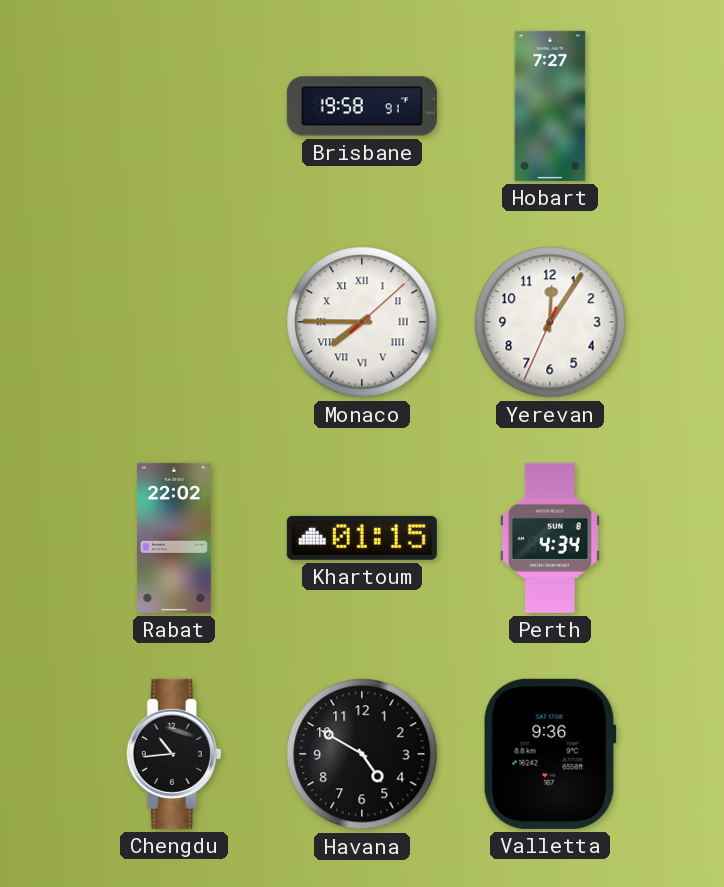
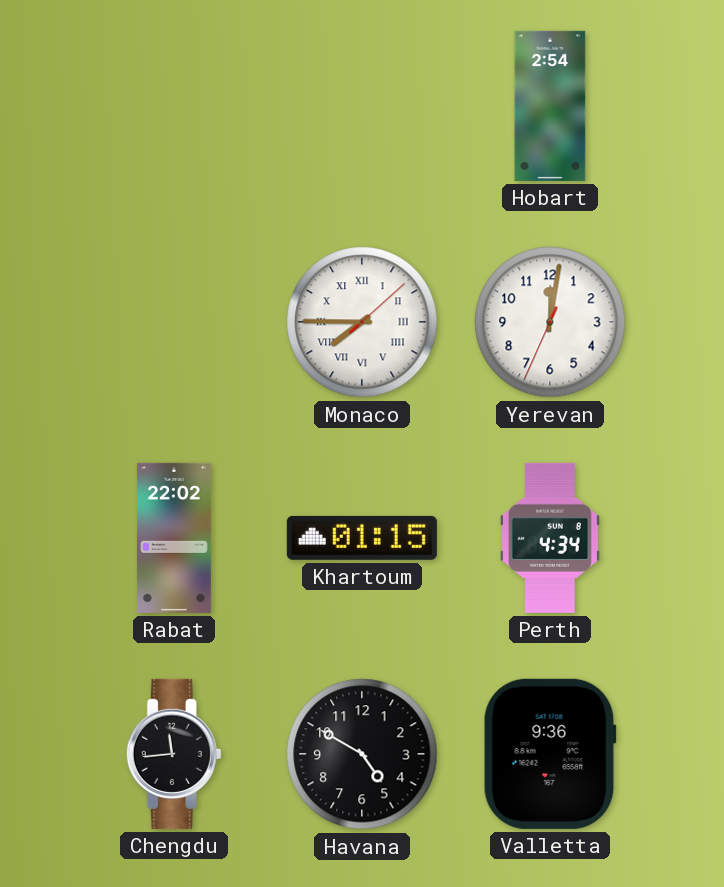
Brisbane: 19:58 -> none
Hobart: 7:27 -> 2:54
Yerevan: 12:05 -> 12:01
Chengdu: 10:44 -> 11:44
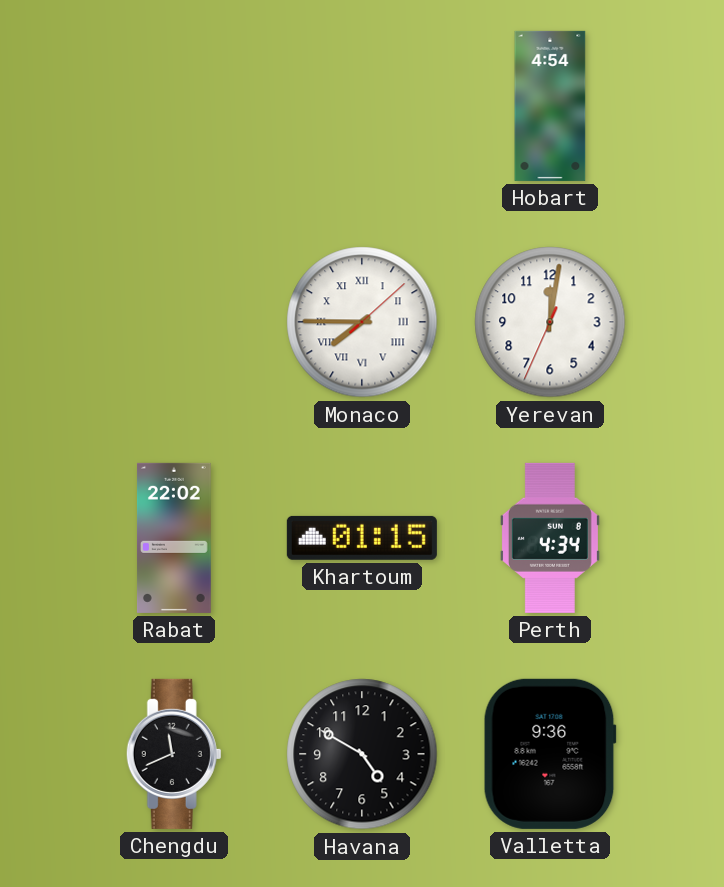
Hobart: 2:54 -> 4:54
Chengdu: 11:44 -> 11:41
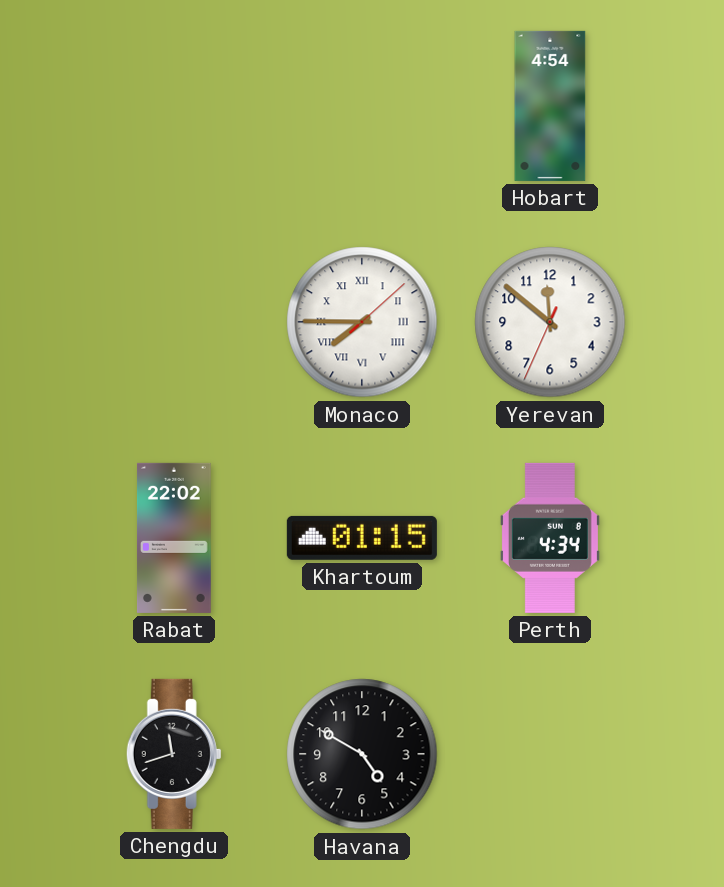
Yerevan: 12:01 -> 11:51
Chengdu: 11:41 -> 11:42
Valletta: 9:36 -> none
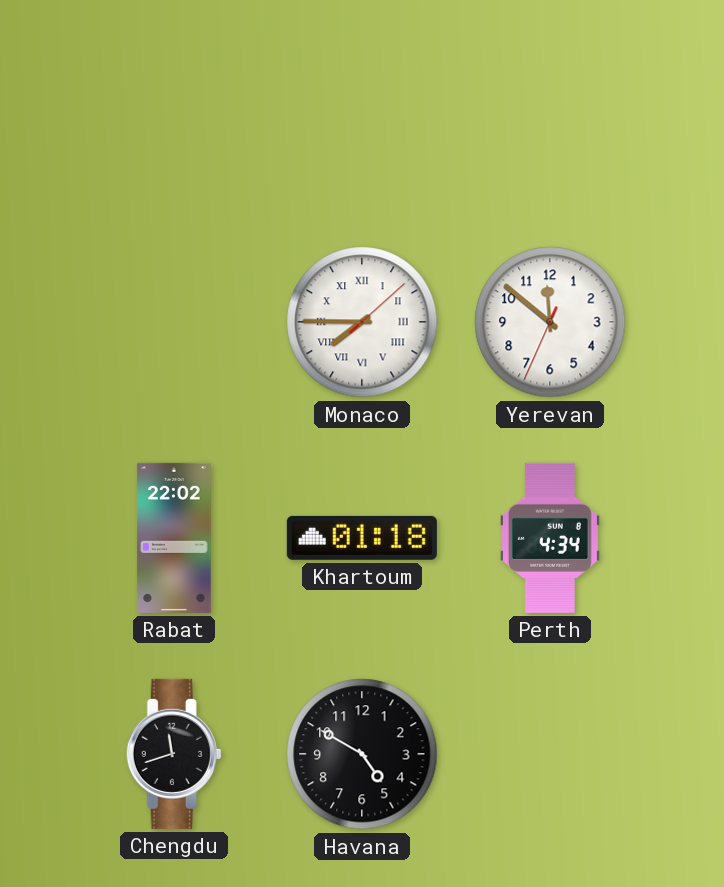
Hobart: 4:54 -> none
Khartoum: 01:15 -> 01:18
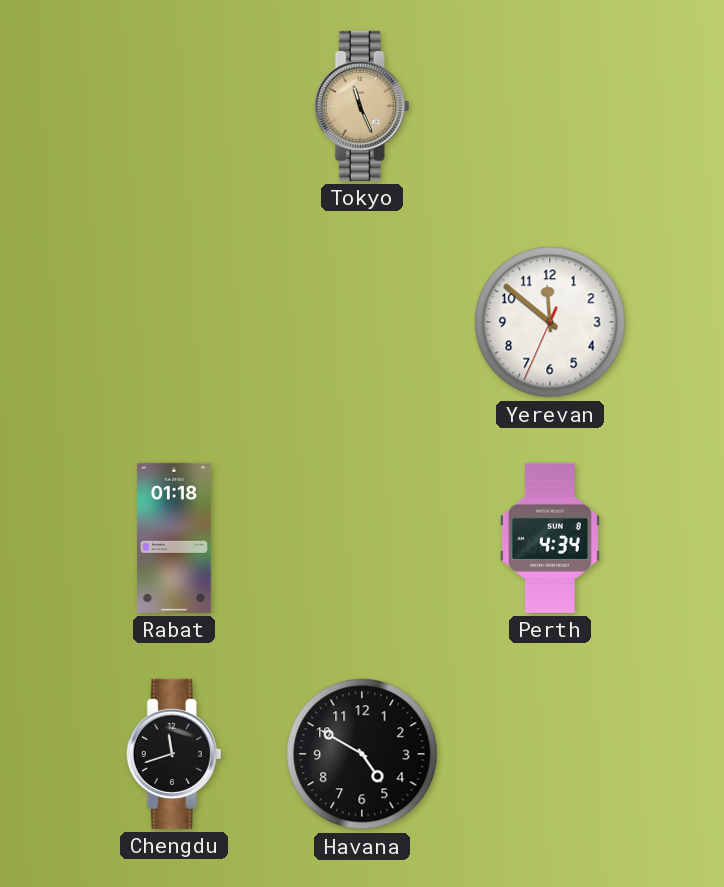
Tokyo: none -> 11:26
Monaco: 7:45 -> none
Rabat: 22:02 -> 01:18
Khartoum: 01:18 -> none
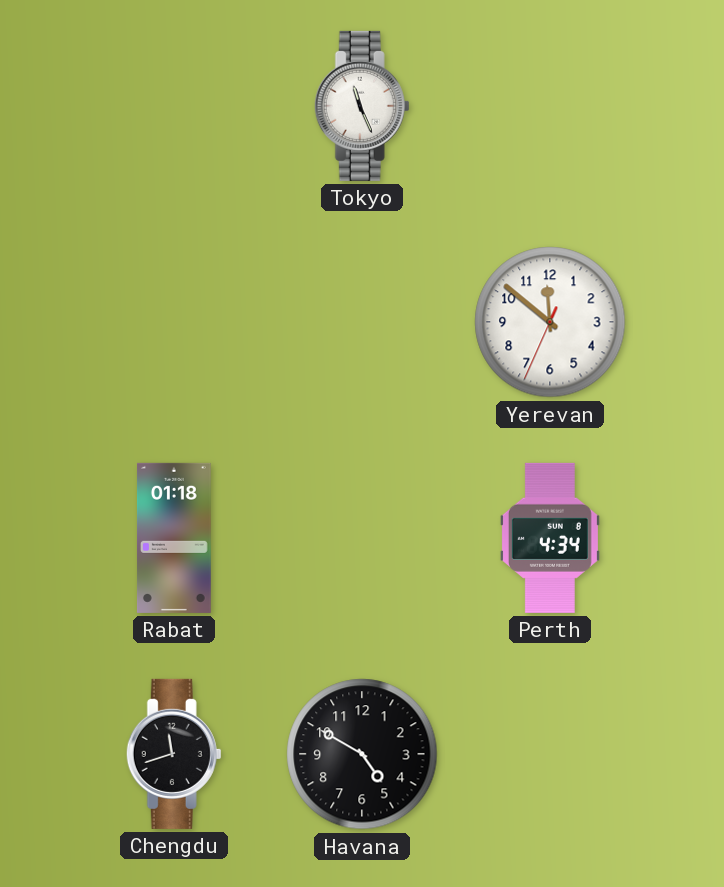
Tokyo dial: champagne -> white
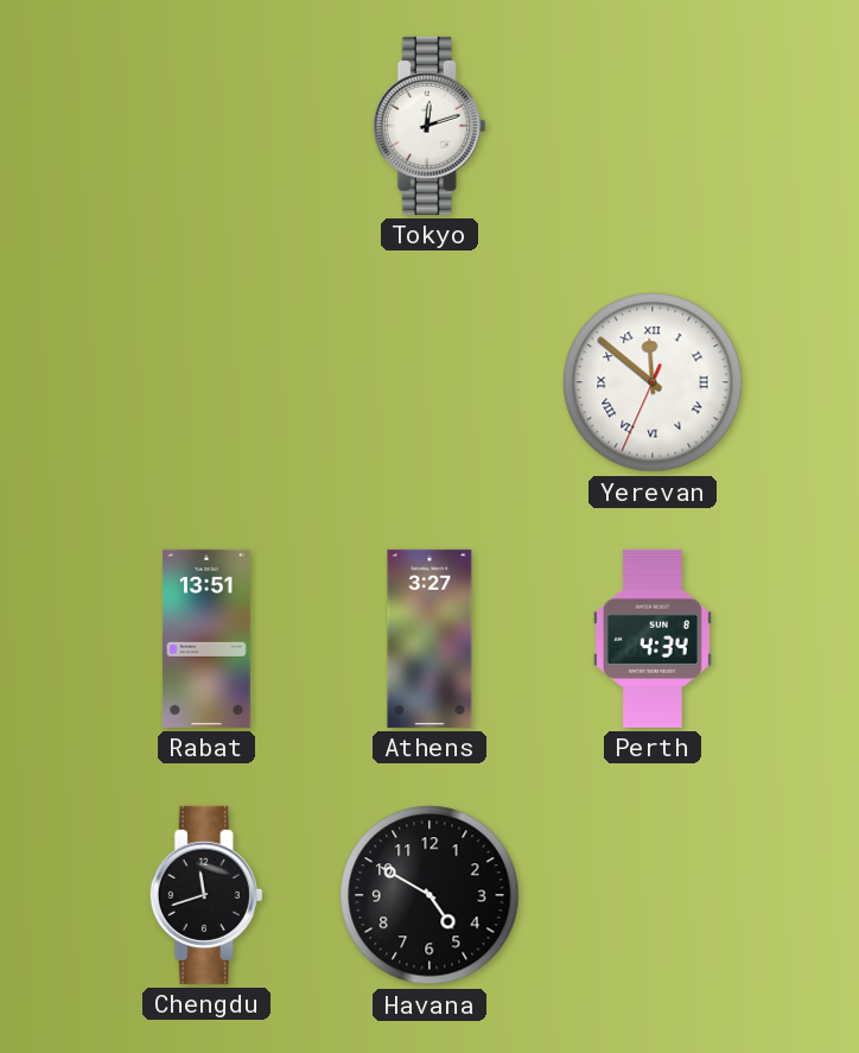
Tokyo: 11:26 -> 12:12
Yerevan numerals: Arabic -> Roman
Rabat: 01:18 -> 13:51
Athens: none -> 3:27
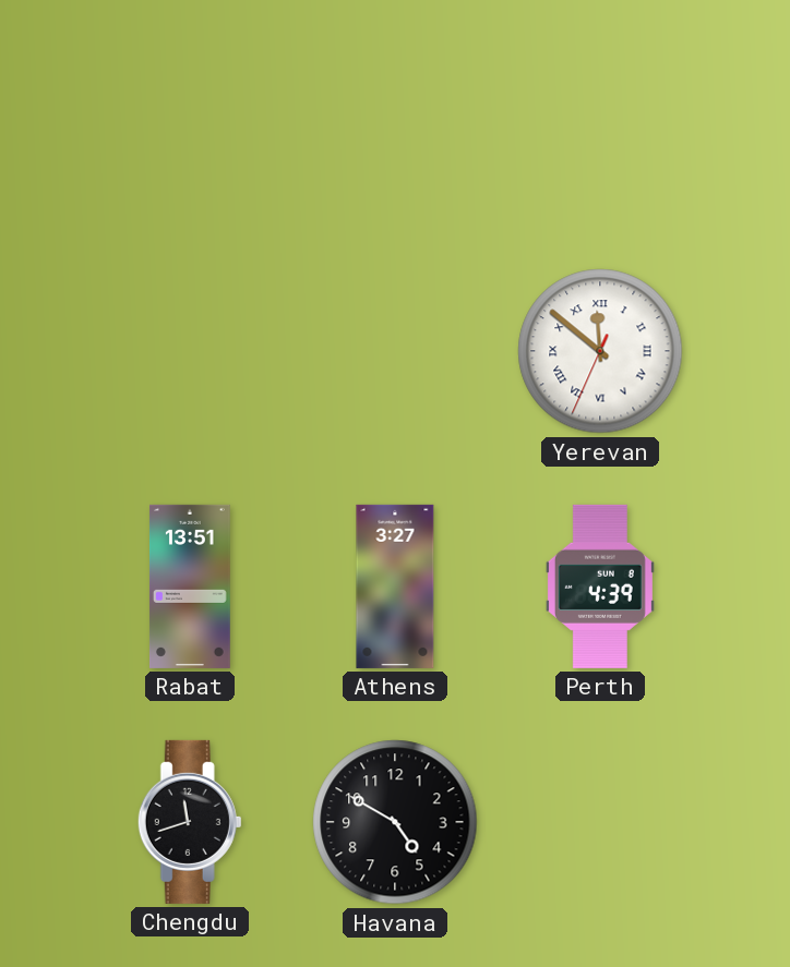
Tokyo: 12:12 -> none
Perth: 4:34 -> 4:39
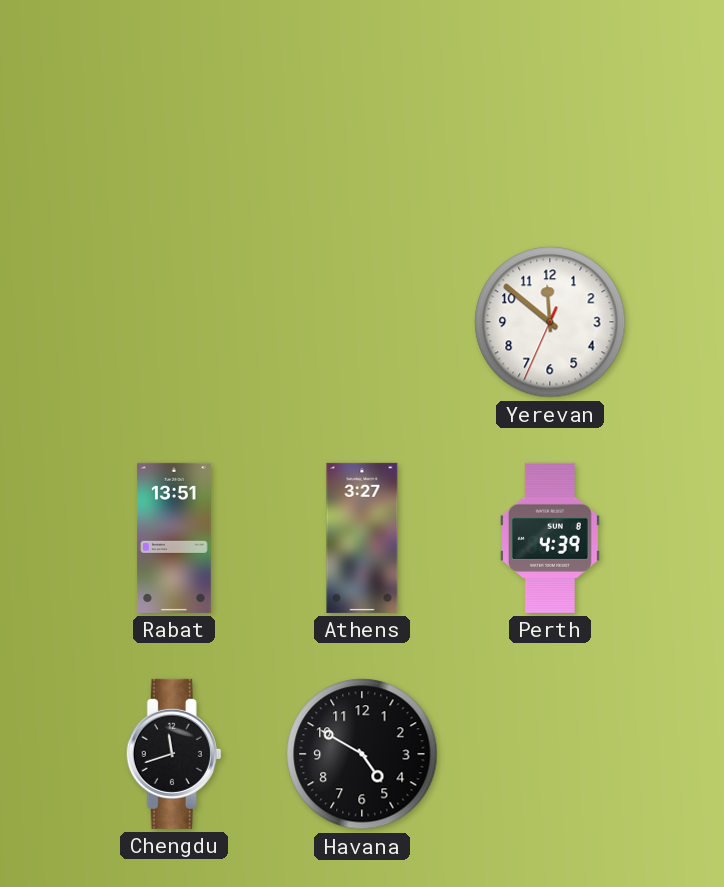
Yerevan numerals: Roman -> Arabic
